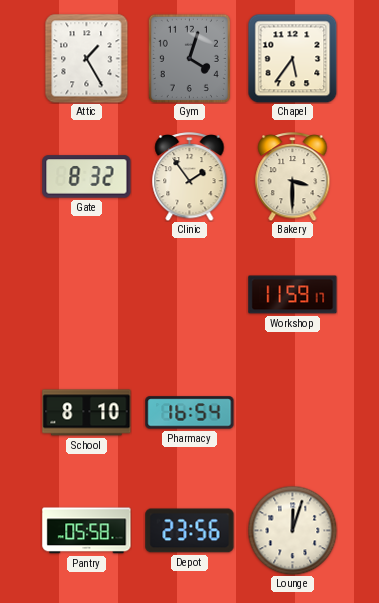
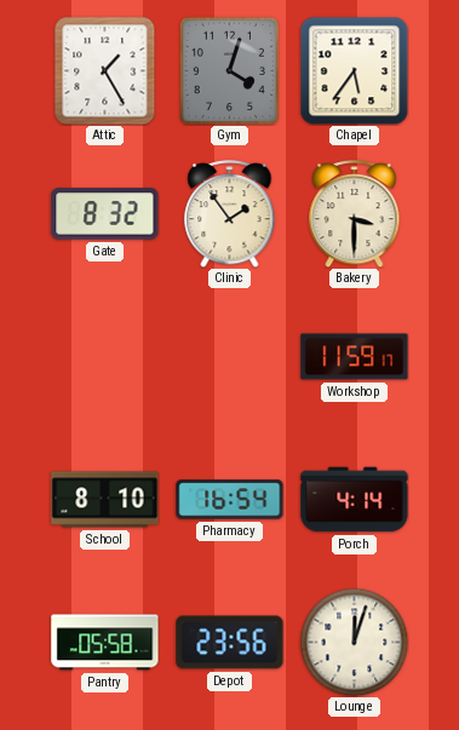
Porch: none -> 4:14
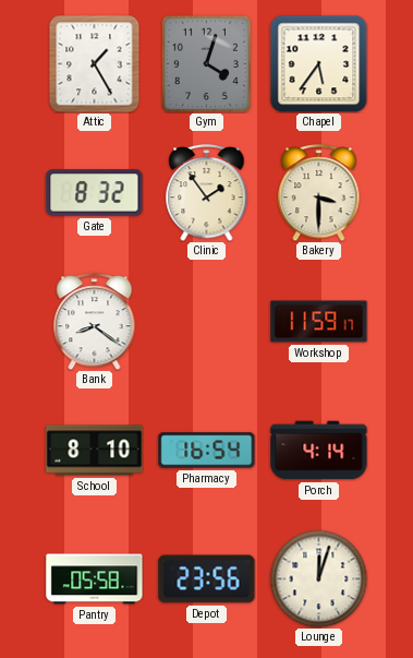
Bank: none -> 8:21
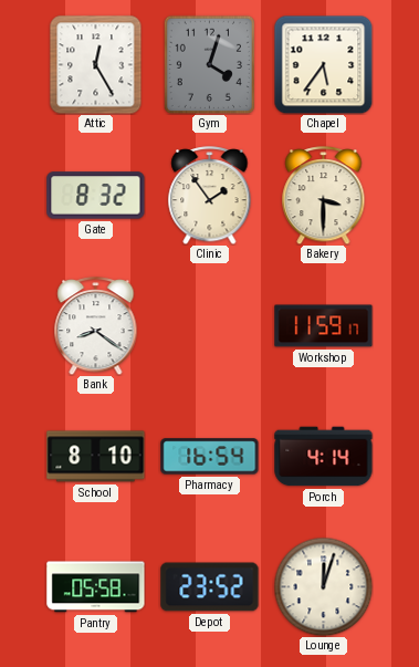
Attic: 1:25 -> 12:25
Depot: 23:56 -> 23:52
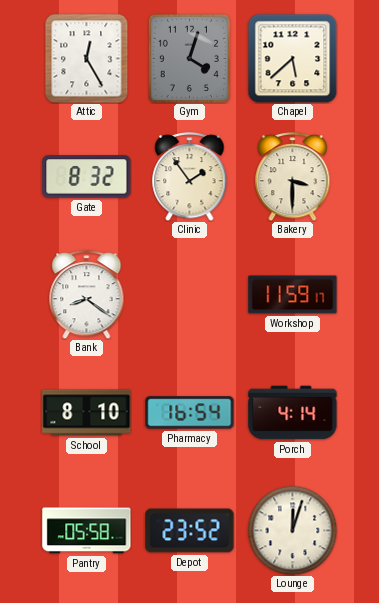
Chapel: 5:36 -> 5:38
